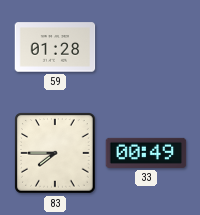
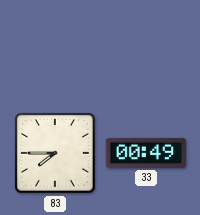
59: 01:28 -> none
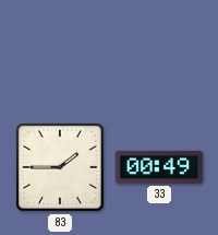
83: 7:45 -> 1:45
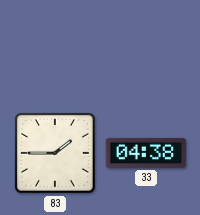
33: 00:49 -> 04:38
